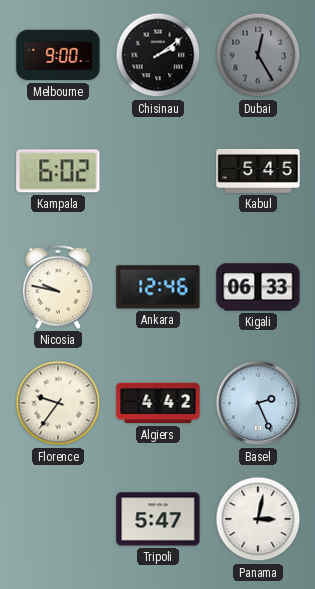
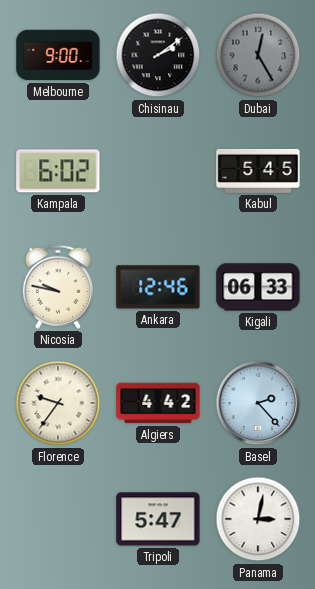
Basel: 2:26 -> 2:23
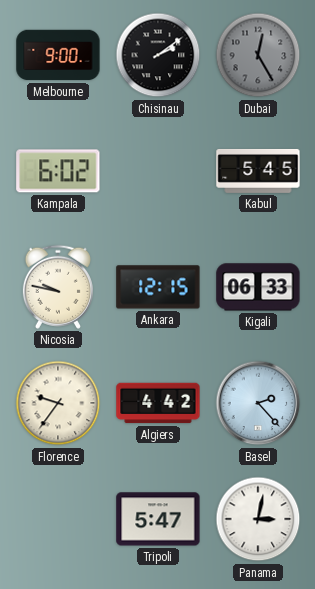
Ankara: 12:46 -> 12:15
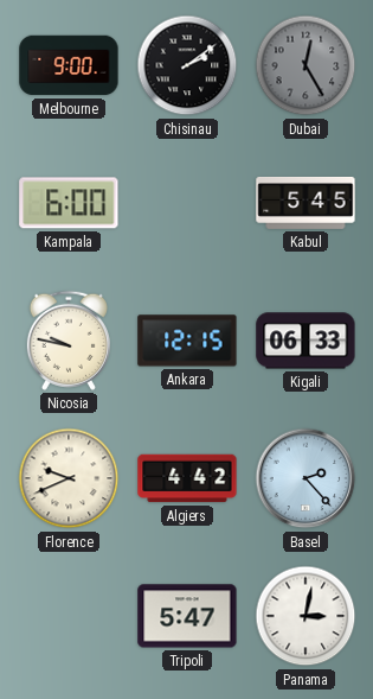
Kampala: 6:02 -> 6:00
Florence: 9:36 -> 9:41
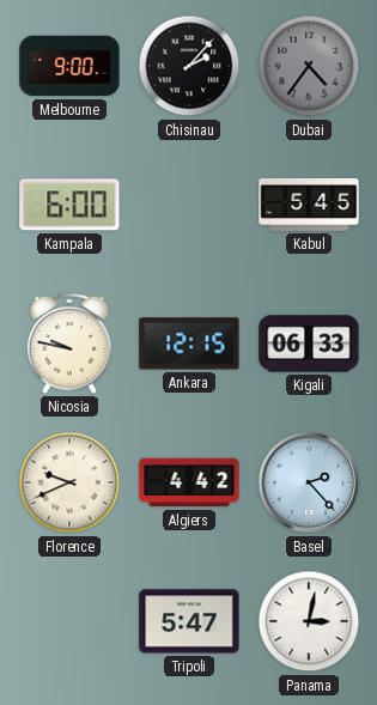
Chisinau: 2:09 -> 2:07
Dubai: 12:25 -> 4:36
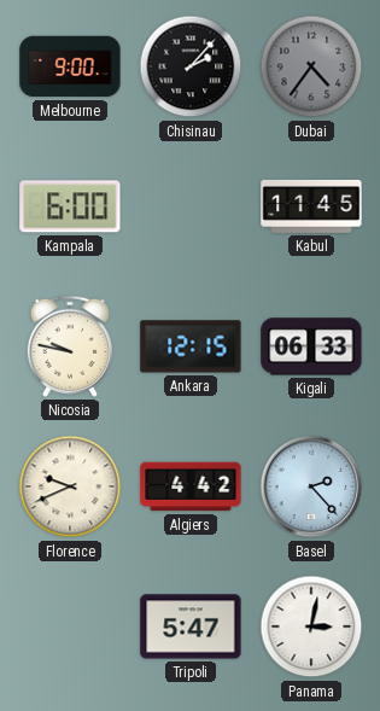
Kabul: 5:45 -> 11:45
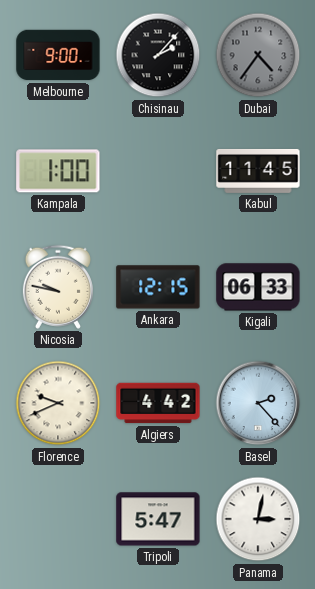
Kampala: 6:00 -> 1:00
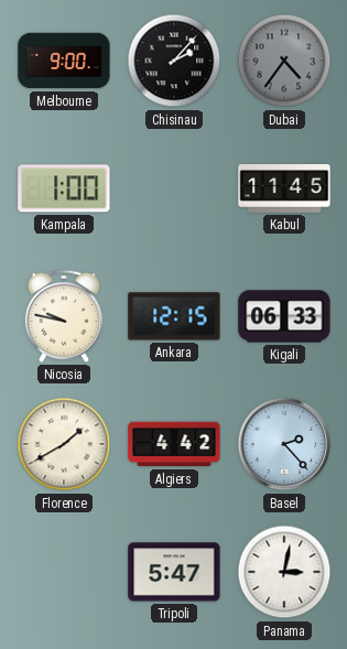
Florence: 9:41 -> 1:40
